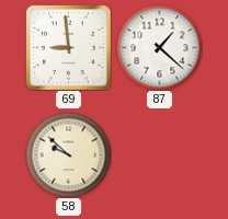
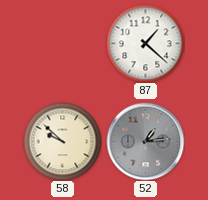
69: 8:59 -> none
52: none -> 1:14
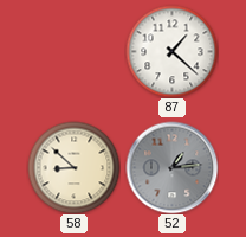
58: 9:52 -> 8:52
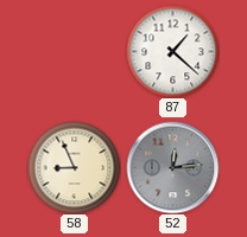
58: 8:52 -> 8:56
52: 1:14 -> 12:14
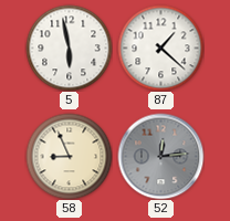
5: none -> 5:58
